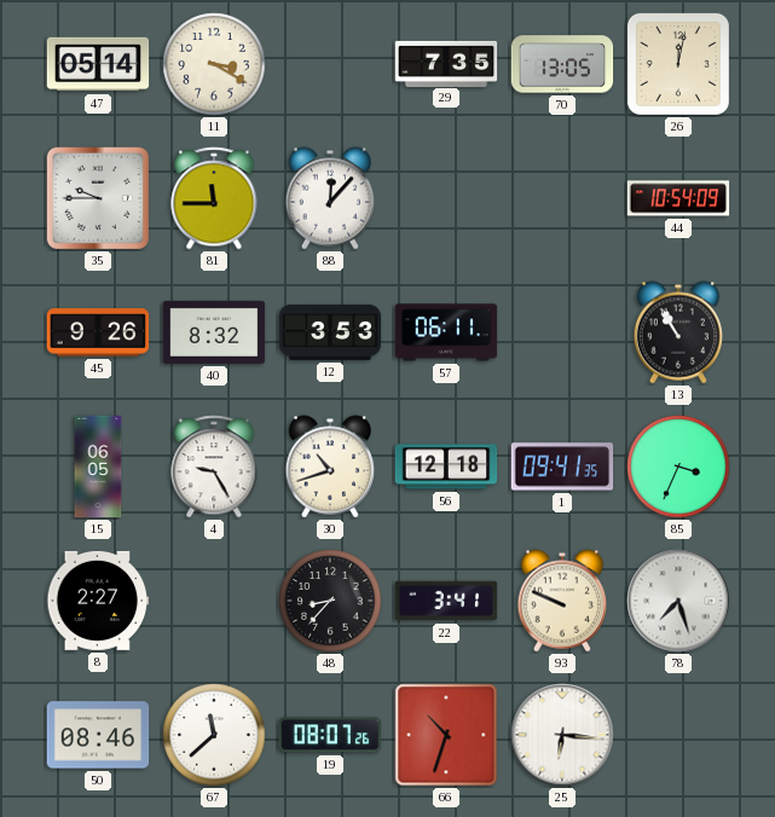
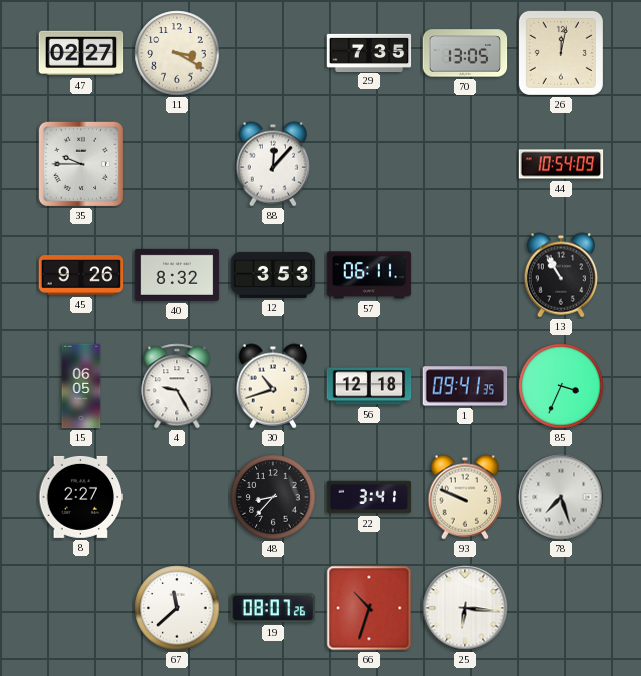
47: 05:14 -> 02:27
81: 11:45 -> none
50: 08:46 -> none
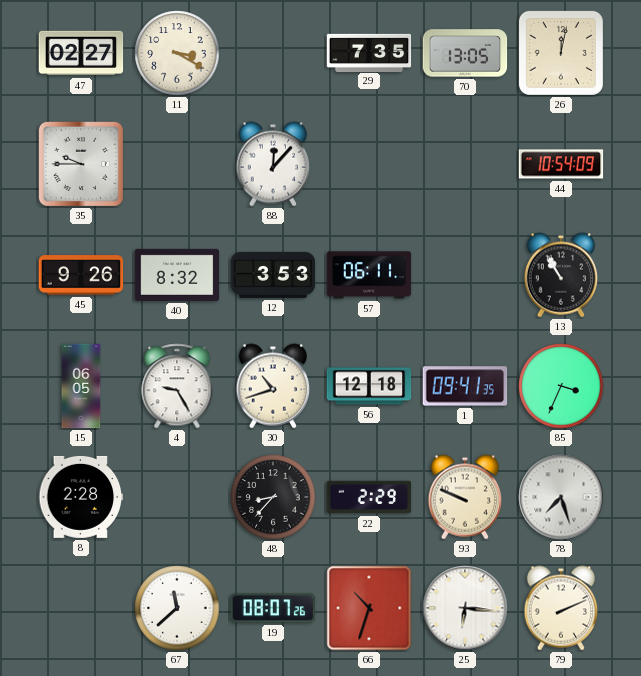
8: 2:27 -> 2:28
22: 3:41 -> 2:29
79: none -> 2:11
